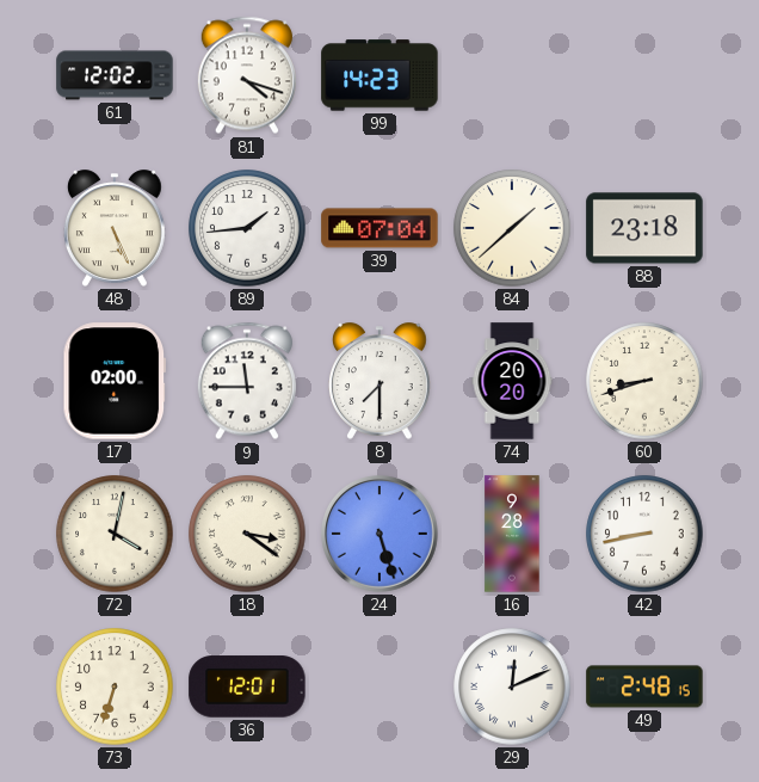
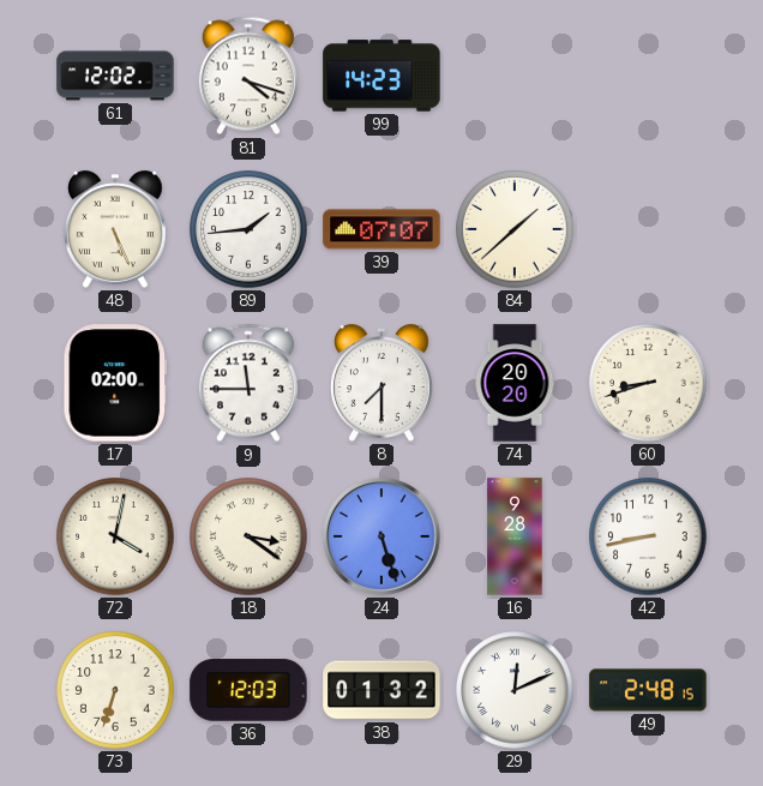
39: 07:04 -> 07:07
88: 23:18 -> none
36: 12:01 -> 12:03
38: none -> 01:32
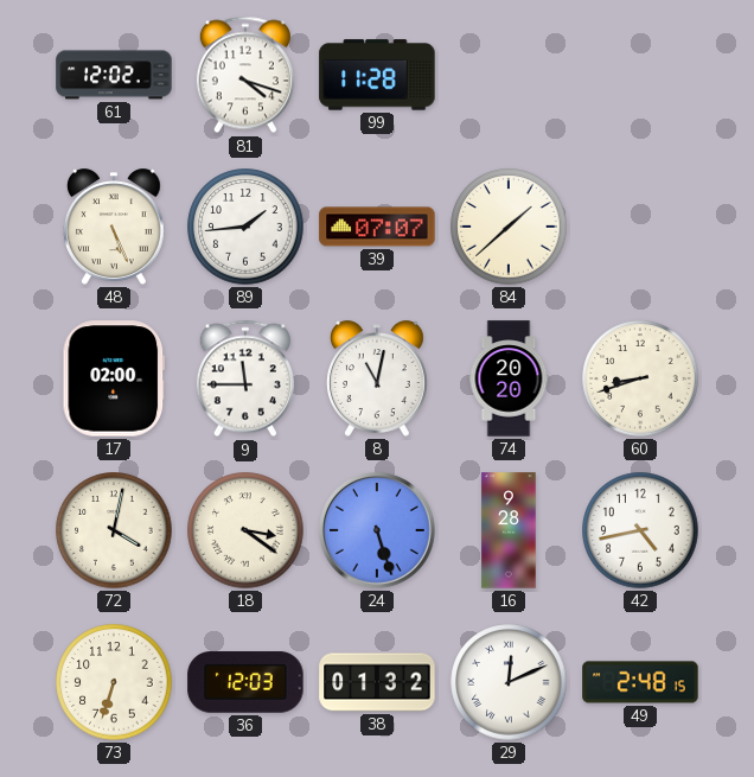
99: 14:23 -> 11:28
8: 7:30 -> 11:02
42: 8:43 -> 4:43
